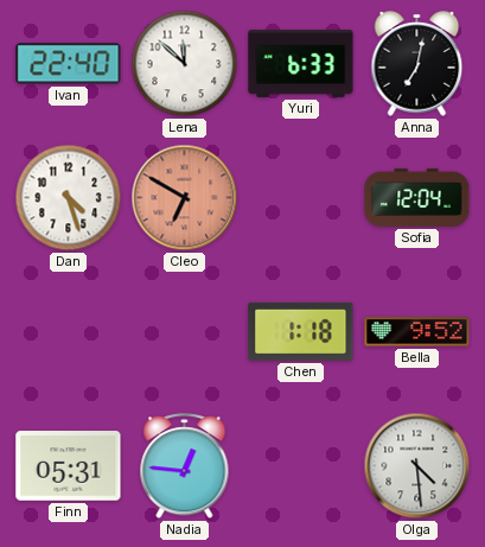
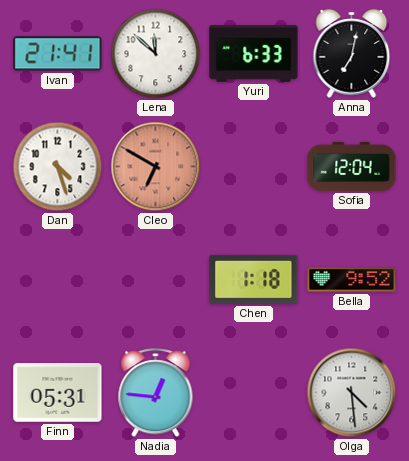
Ivan: 22:40 -> 21:41
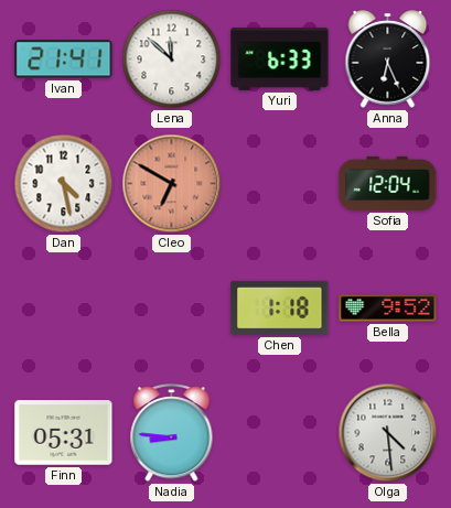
Anna: 7:02 -> 6:26
Dan: 4:27 -> 4:28
Nadia: 12:46 -> 8:46
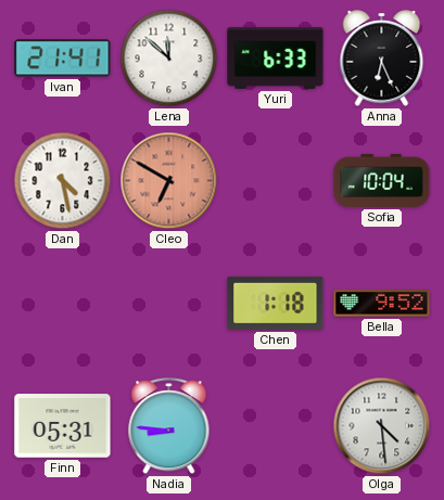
Sofia: 12:04 -> 10:04
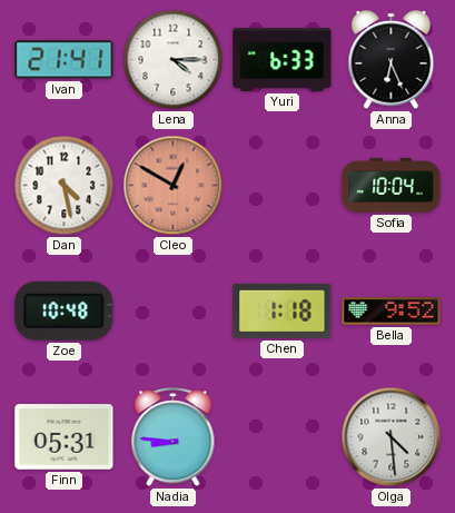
Lena: 11:52 -> 4:15
Cleo: 6:50 -> 12:50
Zoe: none -> 10:48
